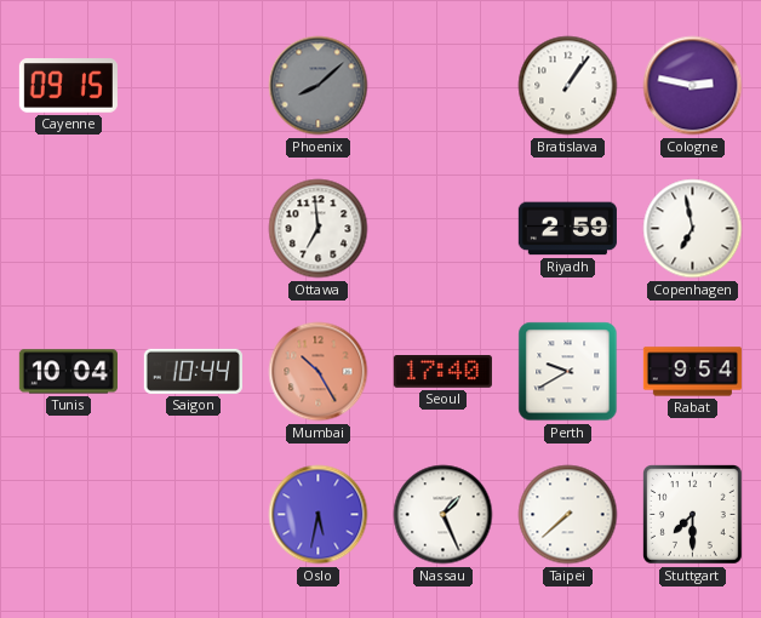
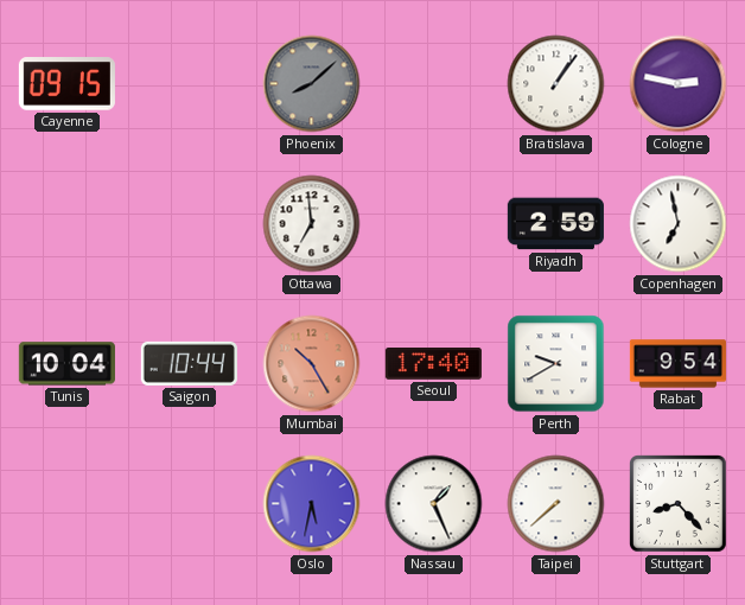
Stuttgart: 7:30 -> 8:23
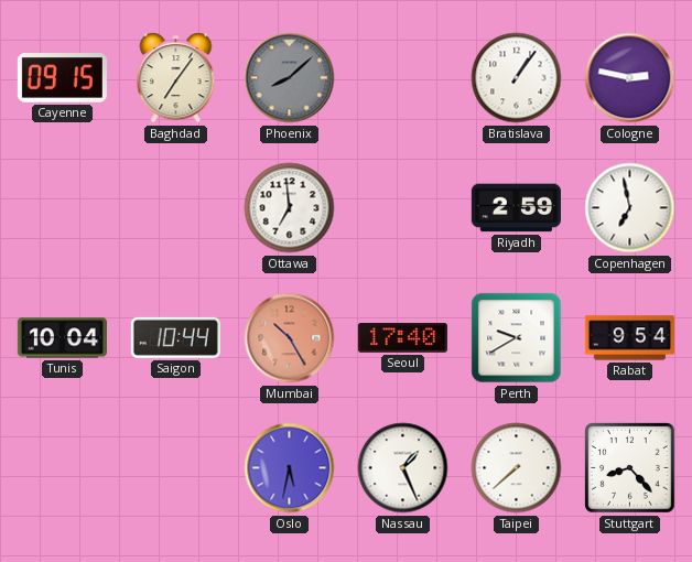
Baghdad: none -> 7:06
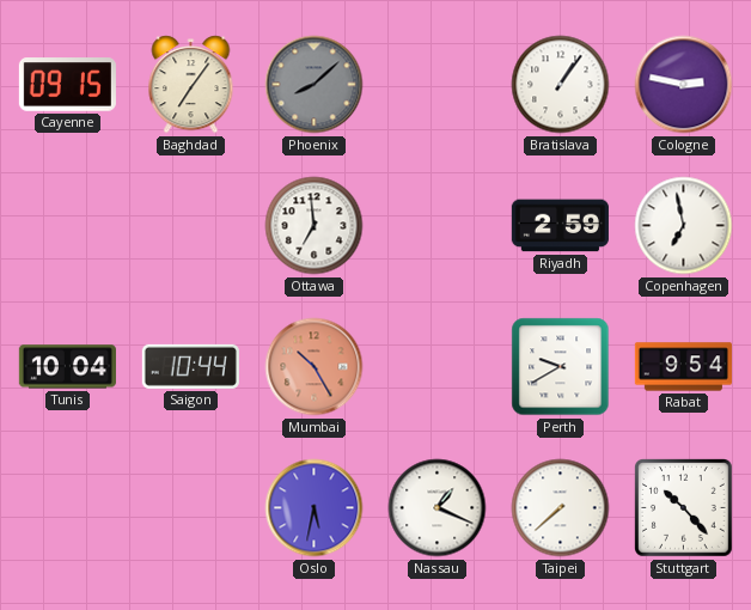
Seoul: 17:40 -> none
Nassau: 1:26 -> 1:19
Stuttgart: 8:23 -> 10:23
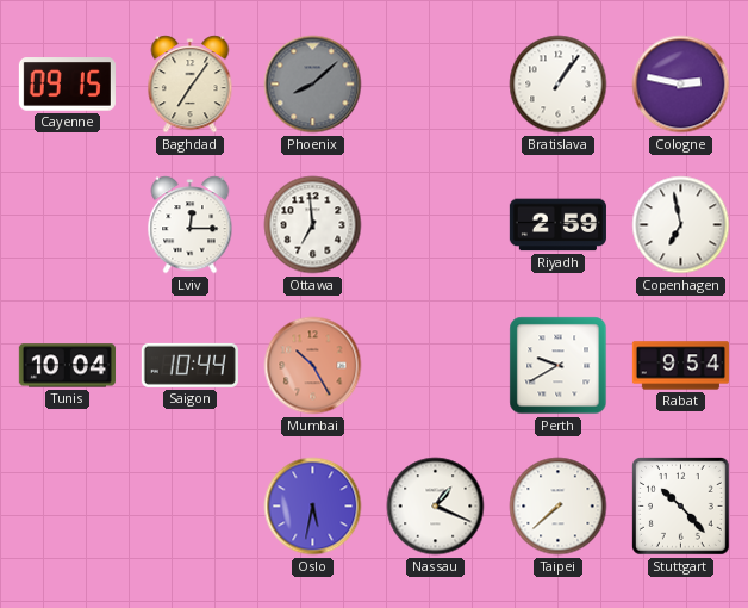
Lviv: none -> 12:15
